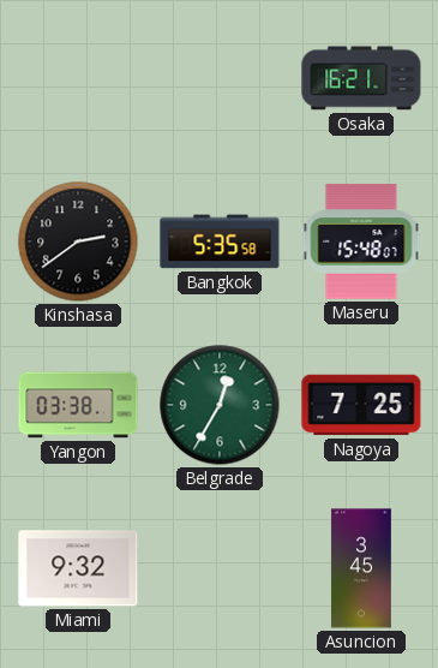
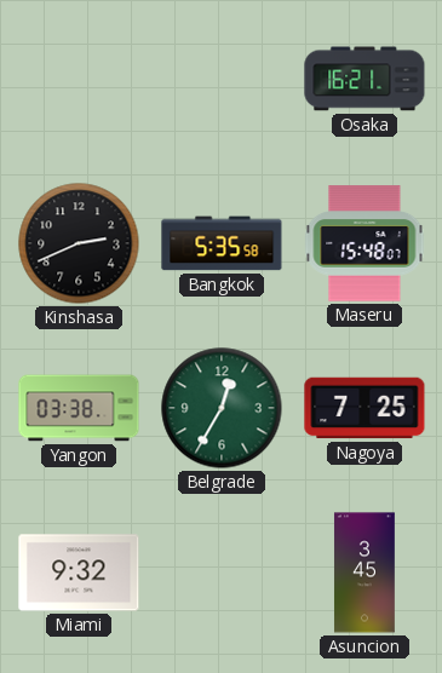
Kinshasa: 2:39 -> 2:41
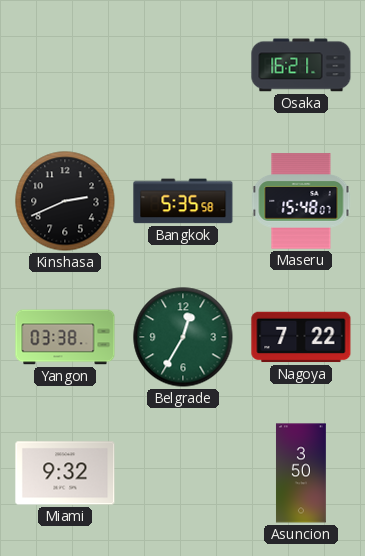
Nagoya: 7:25 -> 7:22
Asuncion: 3:45 -> 3:50
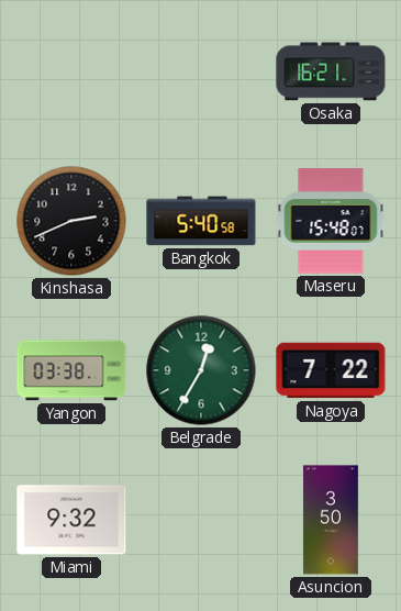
Bangkok: 5:35 -> 5:40
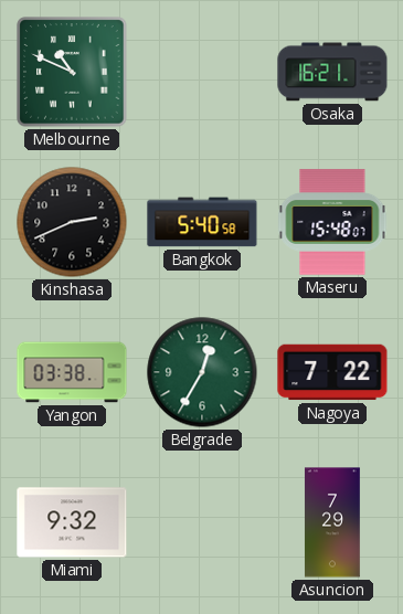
Melbourne: none -> 10:49
Asuncion: 3:50 -> 7:29
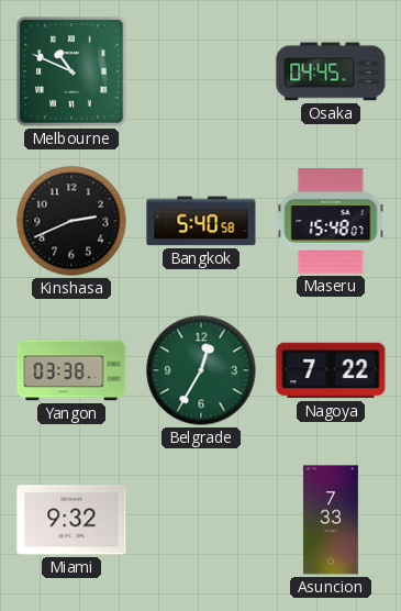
Osaka: 16:21 -> 04:45
Asuncion: 7:29 -> 7:33
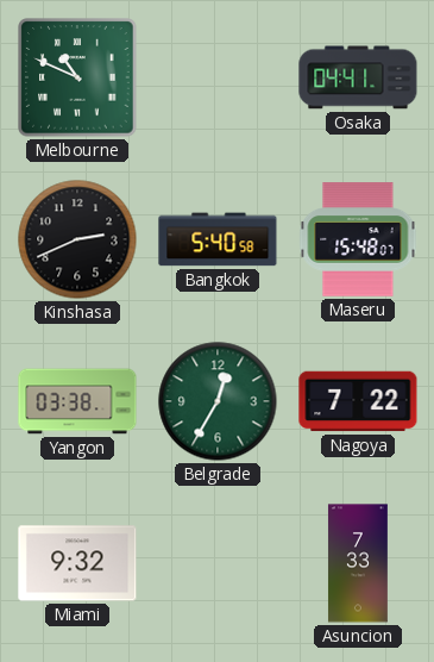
Osaka: 04:45 -> 04:41
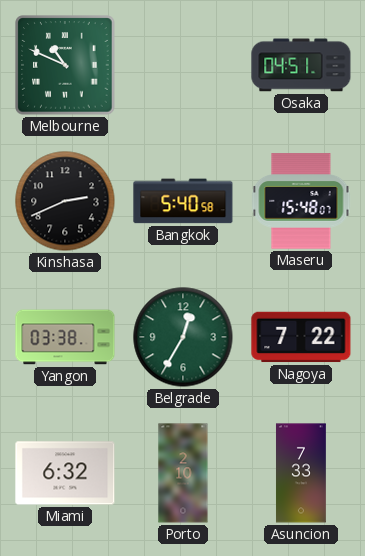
Osaka: 04:41 -> 04:51
Miami: 9:32 -> 6:32
Porto: none -> 2:10
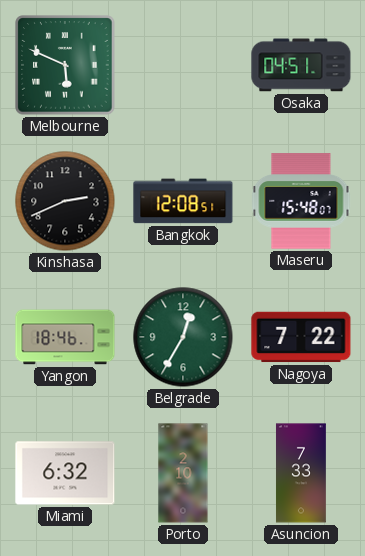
Melbourne: 10:49 -> 5:49
Bangkok: 5:40 -> 12:08
Yangon: 03:38 -> 18:46
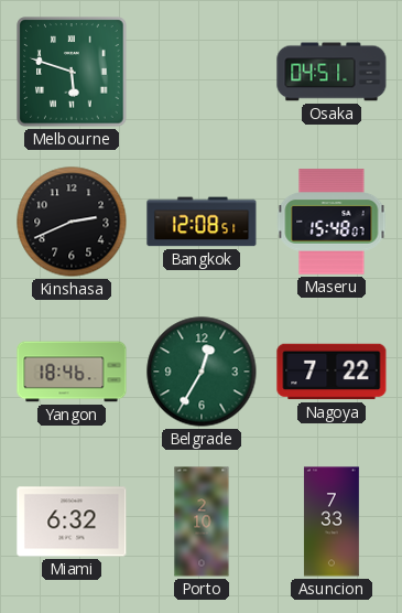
Melbourne: 5:49 -> 5:48
